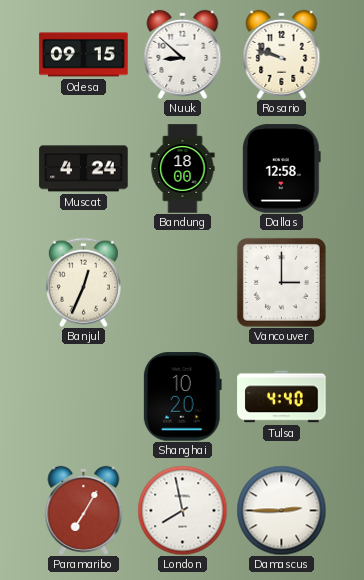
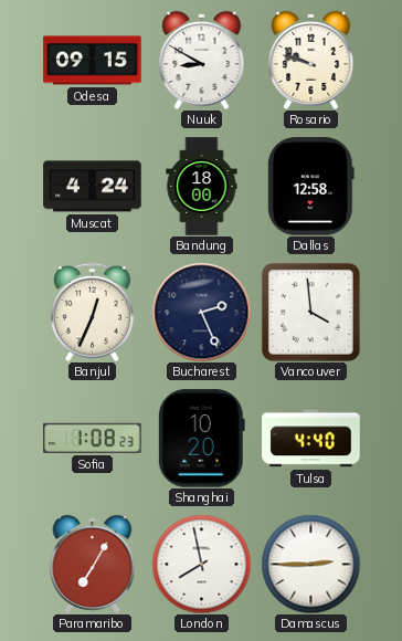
Nuuk: 8:52 -> 8:50
Bucharest: none -> 2:26
Vancouver: 3:00 -> 3:59
Sofia: none -> 1:08
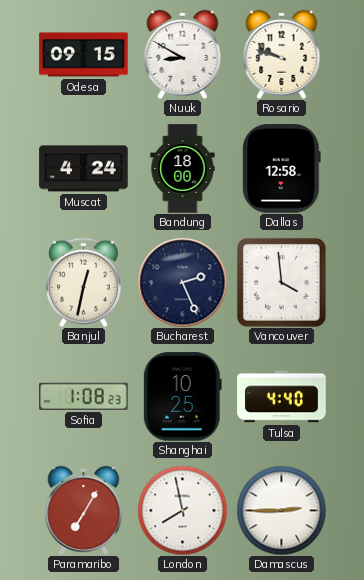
Banjul: 12:34 -> 12:32
Shanghai: 10:20 -> 10:25
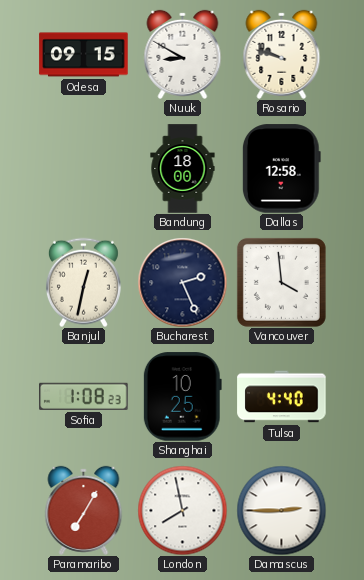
Muscat: 4:24 -> none
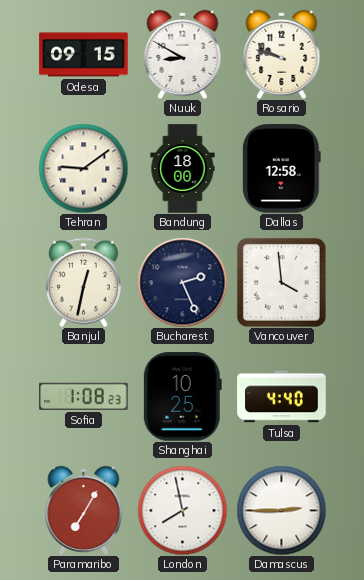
Tehran: none -> 9:09
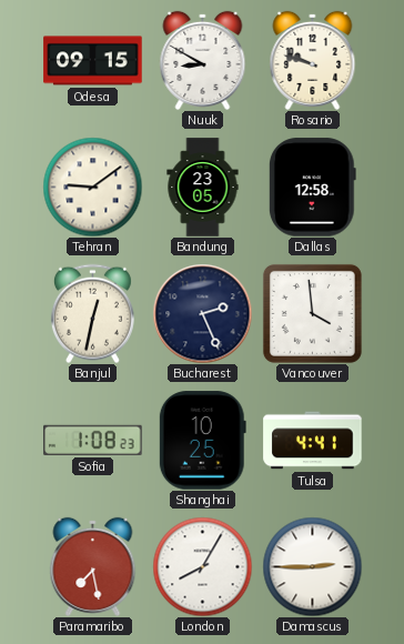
Bandung: 18:00 -> 23:05
Tulsa: 4:40 -> 4:41
Paramaribo: 7:05 -> 7:28
London: 7:58 -> 8:05
